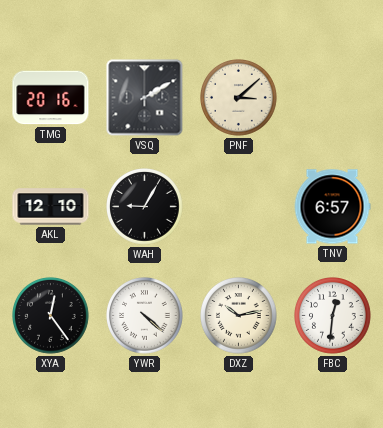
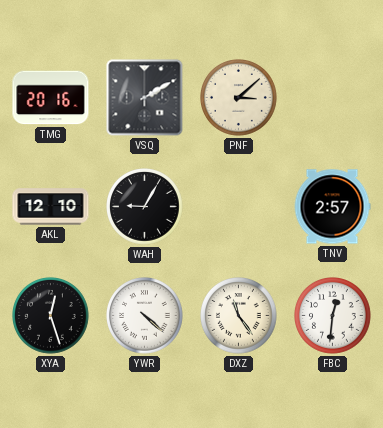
TNV: 6:57 -> 2:57
XYA: 12:24 -> 12:27
DXZ: 10:13 -> 11:24
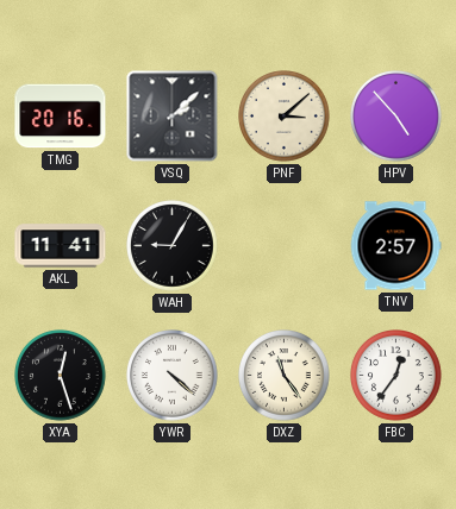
VSQ: 2:10 -> 2:08
HPV: none -> 4:53
AKL: 12:10 -> 11:41
FBC: 12:31 -> 12:36
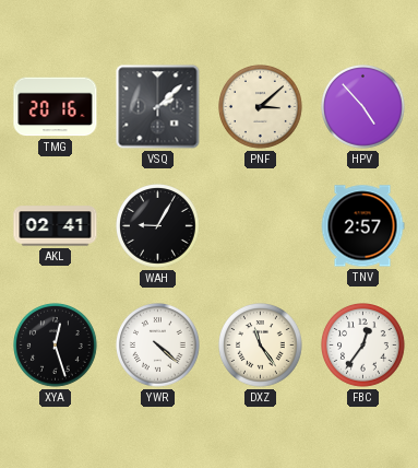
AKL: 11:41 -> 02:41
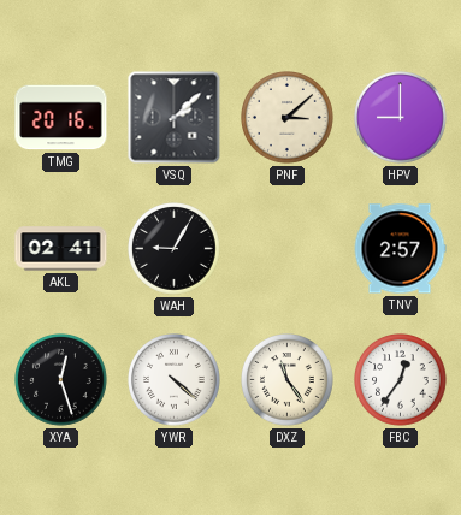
HPV: 4:53 -> 9:00
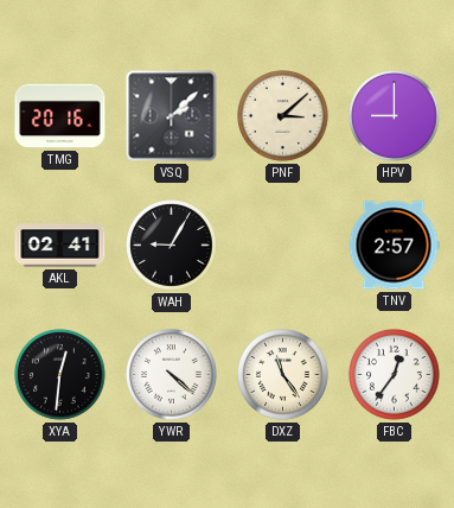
XYA: 12:27 -> 12:31
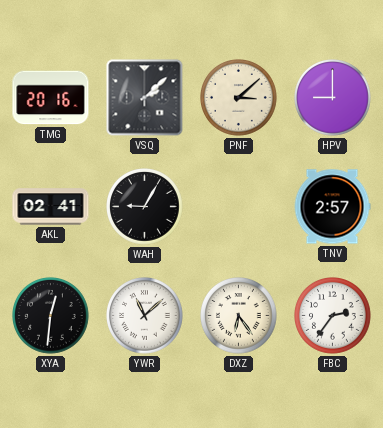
YWR: 4:22 -> 11:08
DXZ: 11:24 -> 6:24
FBC: 12:36 -> 2:36
